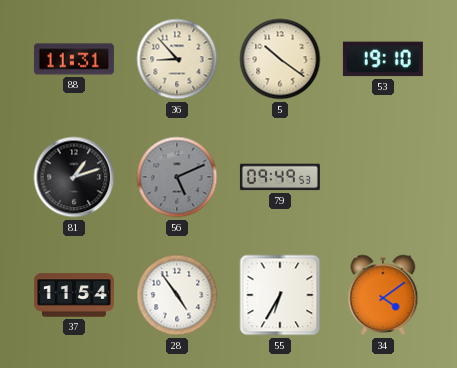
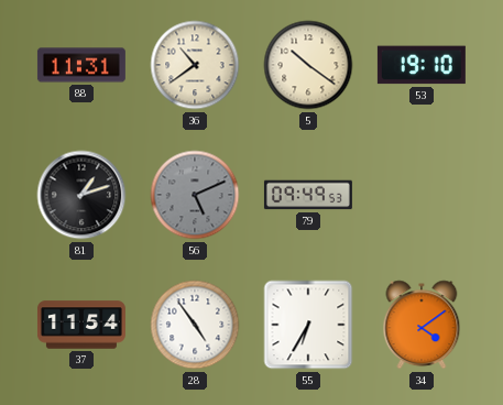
36: 8:53 -> 10:39
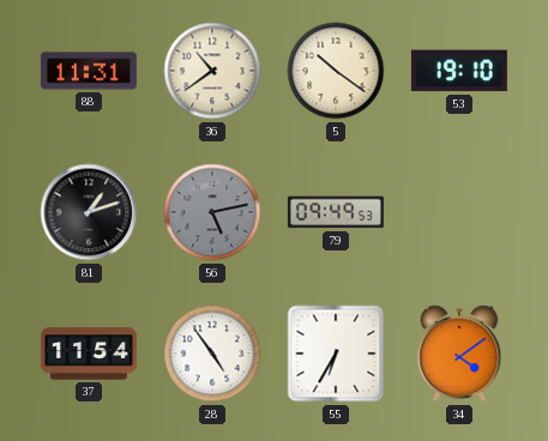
56: 5:11 -> 5:13
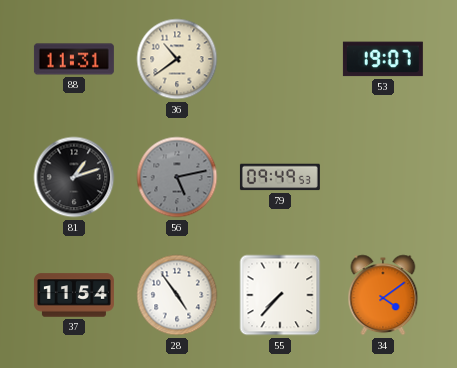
5: 10:21 -> none
53: 19:10 -> 19:07
55: 6:35 -> 7:37
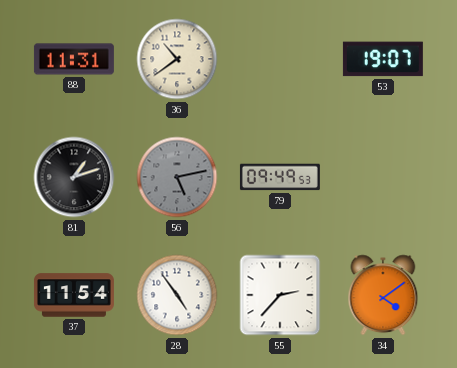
55: 7:37 -> 2:37
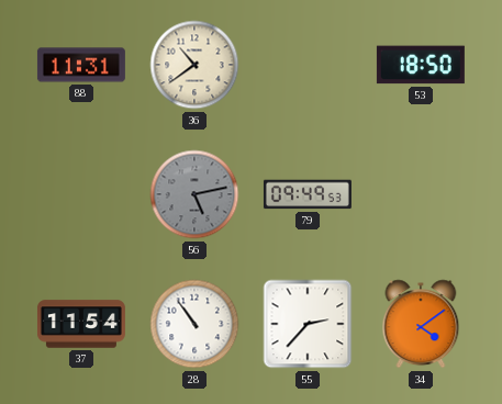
53: 19:07 -> 18:50
81: 1:12 -> none
28: 4:54 -> 10:54
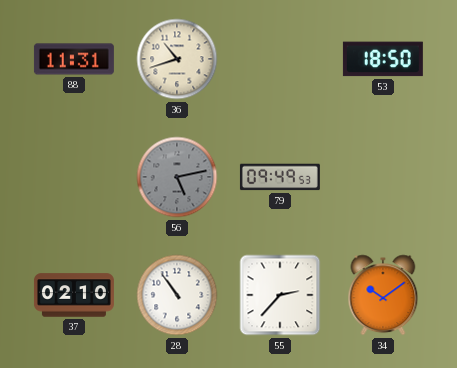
36: 10:39 -> 10:42
37: 11:54 -> 02:10
34: 4:09 -> 10:09
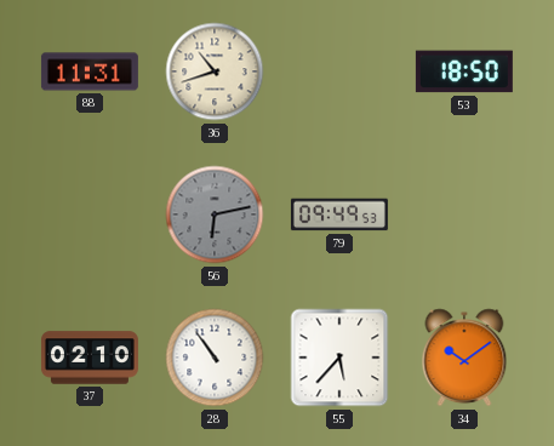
56: 5:13 -> 6:13
55: 2:37 -> 5:37
